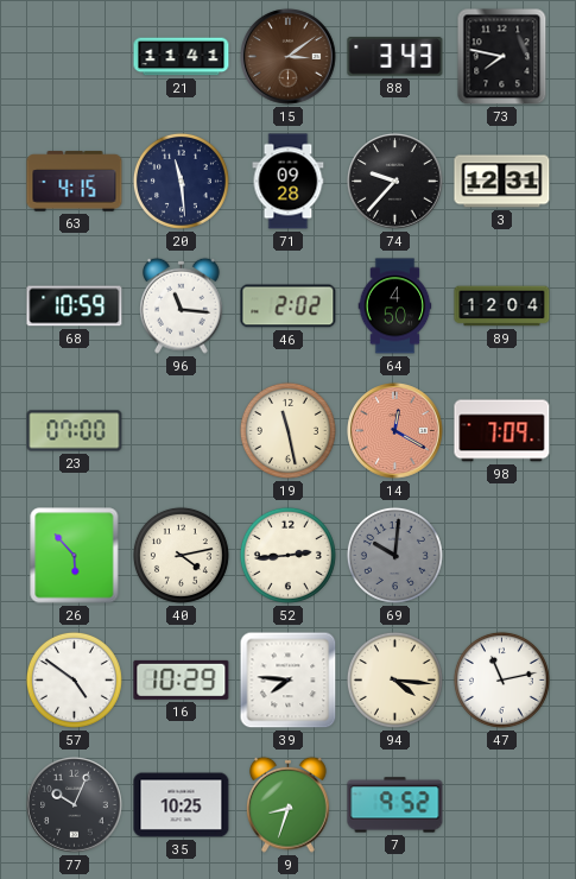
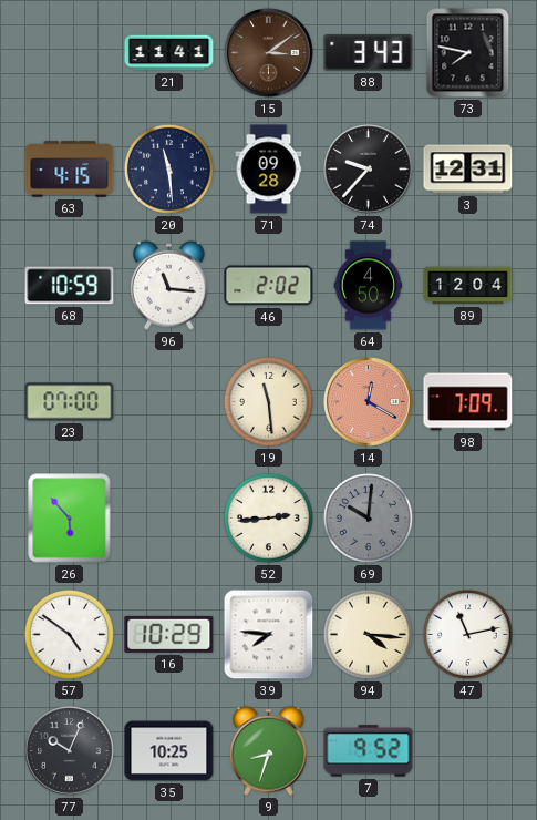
19: 11:28 -> 11:29
40: 4:13 -> none
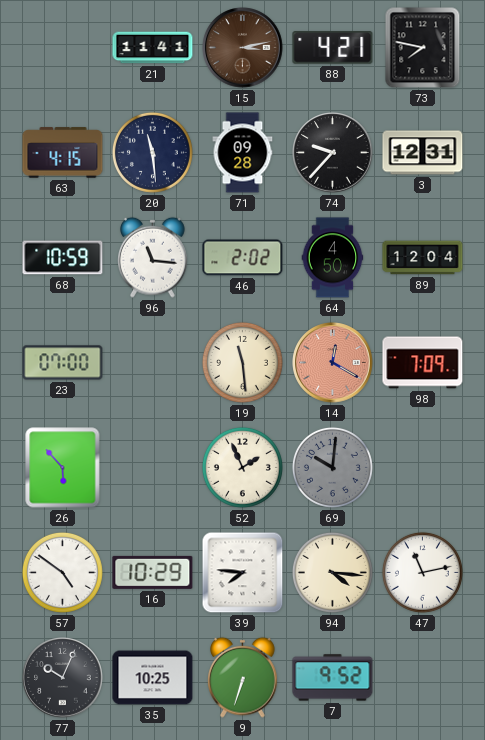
15: 3:09 -> 3:13
88: 3:43 -> 4:21
52: 2:44 -> 1:56
9: 8:33 -> 6:33
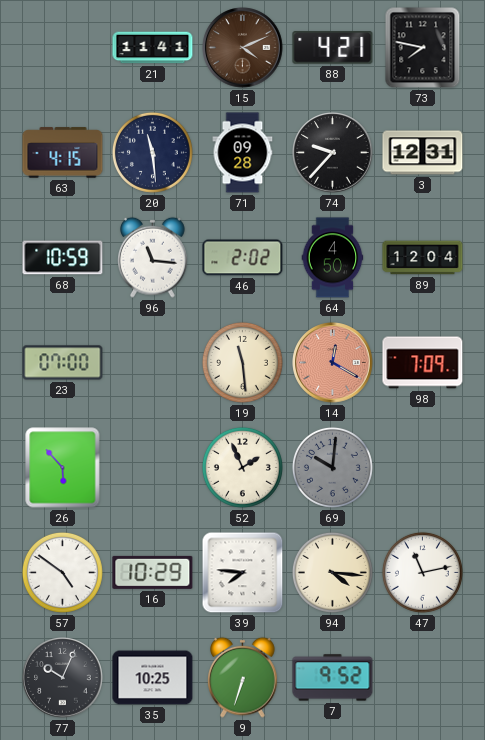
15: 3:13 -> 4:11
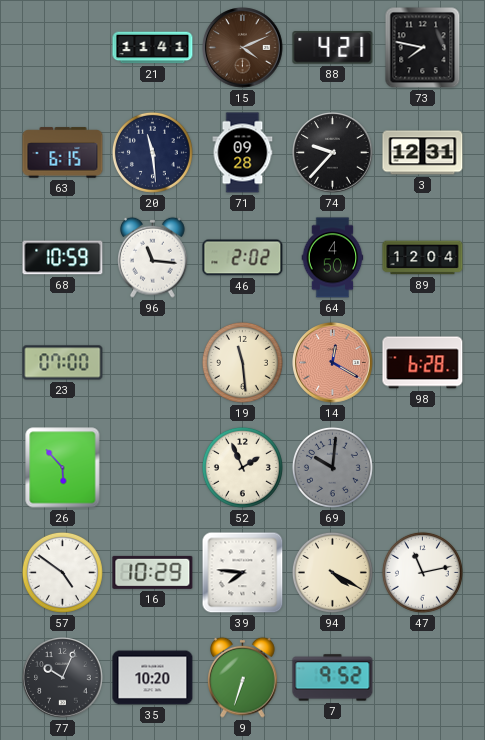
63: 4:15 -> 6:15
98: 7:09 -> 6:28
94: 4:16 -> 4:20
35: 10:25 -> 10:20
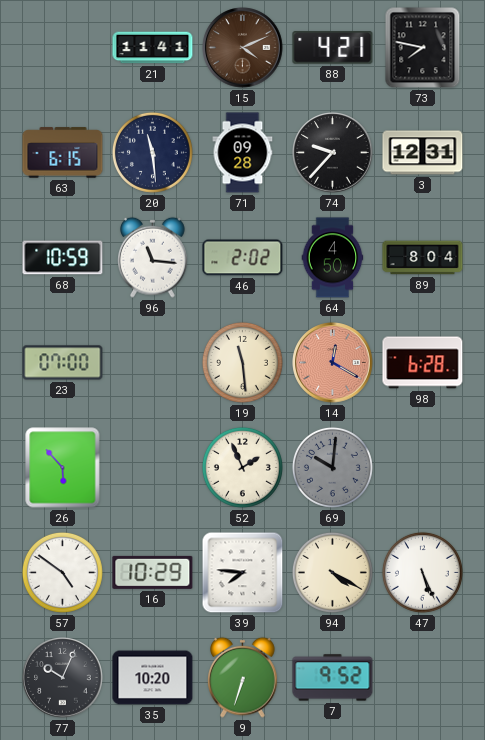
89: 12:04 -> 8:04
47: 11:13 -> 5:26
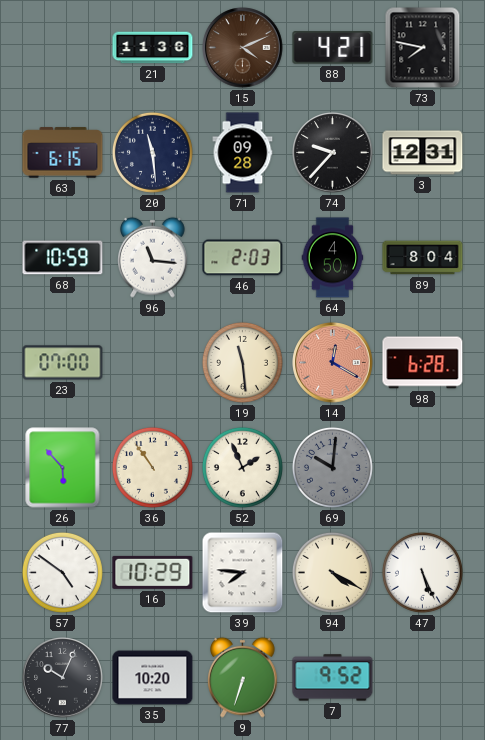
21: 11:41 -> 11:36
46: 2:02 -> 2:03
36: none -> 10:54
